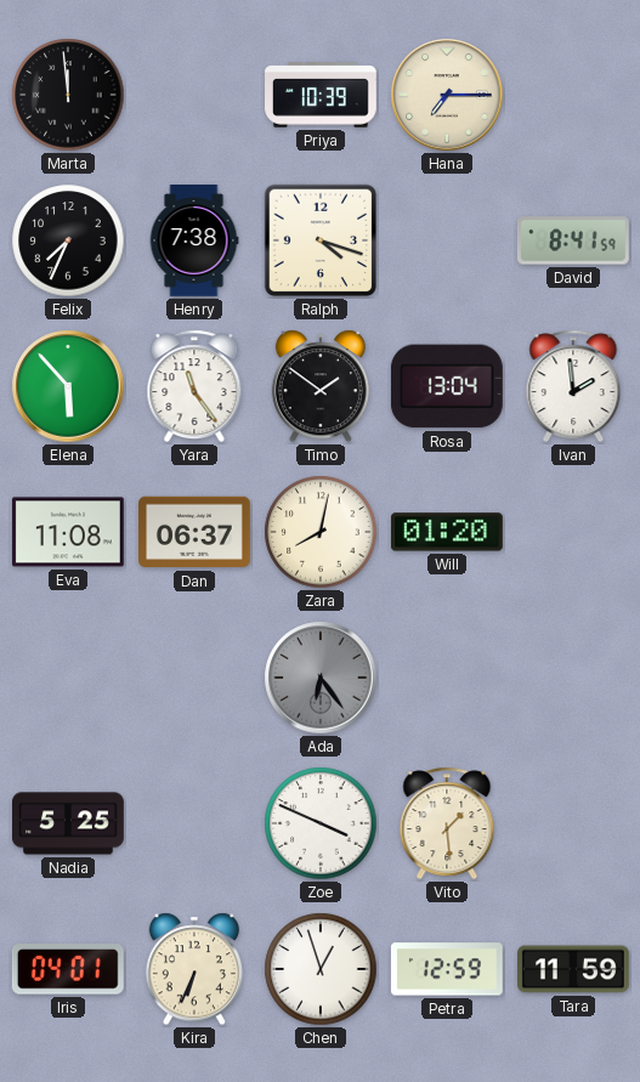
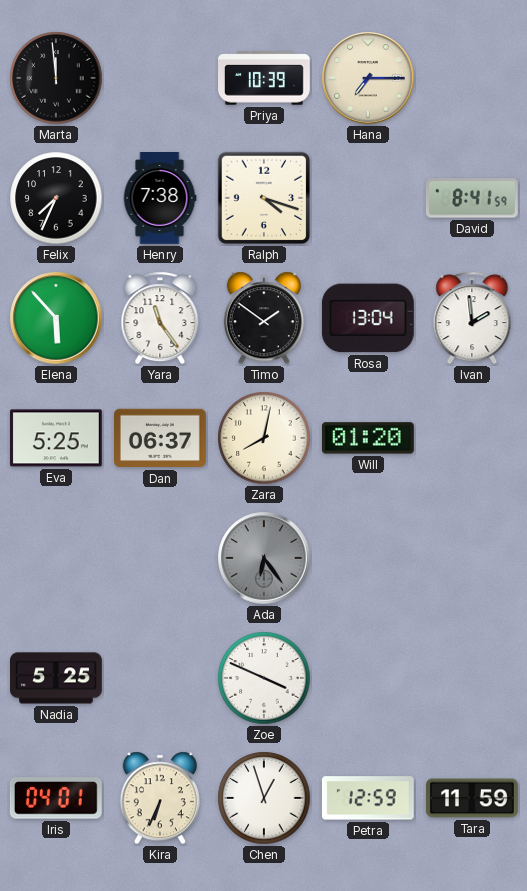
Eva: 11:08 -> 5:25
Vito: 1:29 -> none
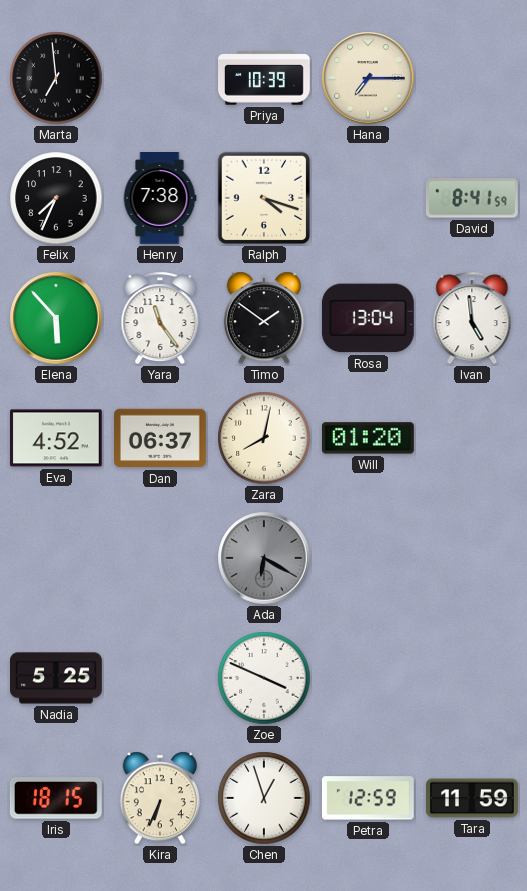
Marta: 11:59 -> 6:59
Ivan: 1:59 -> 4:59
Eva: 5:25 -> 4:52
Ada: 6:24 -> 6:20
Iris: 04:01 -> 18:15
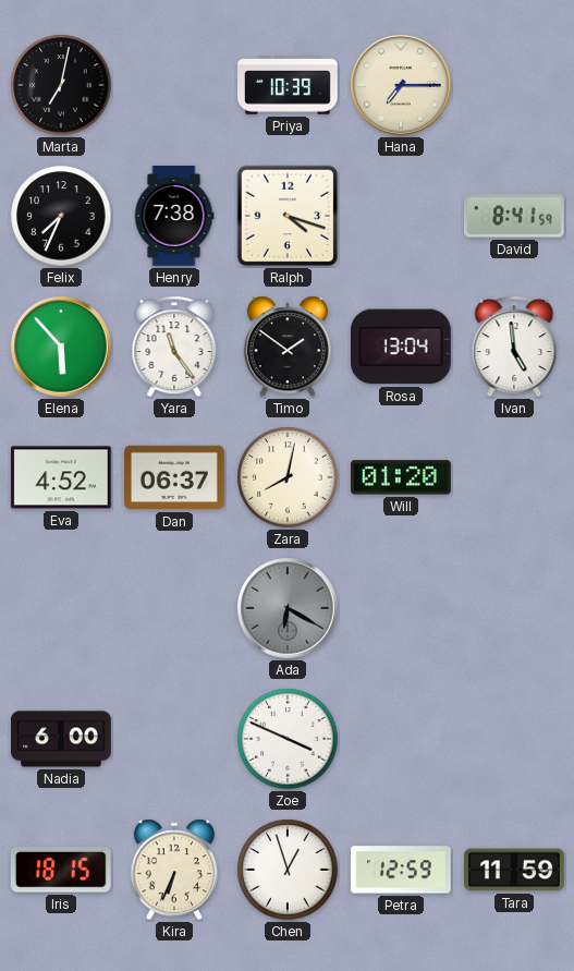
Marta: 6:59 -> 7:02
Nadia: 5:25 -> 6:00
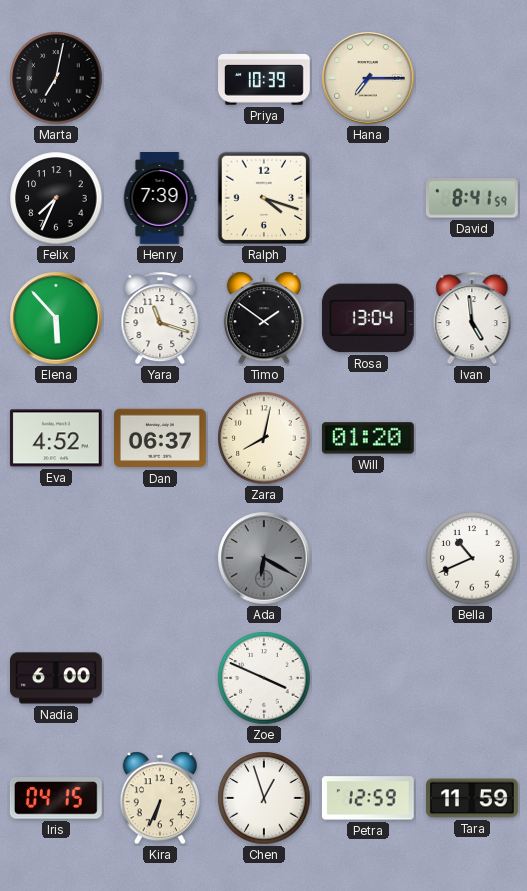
Henry: 7:38 -> 7:39
Yara: 11:24 -> 11:18
Bella: none -> 10:41
Iris: 18:15 -> 04:15
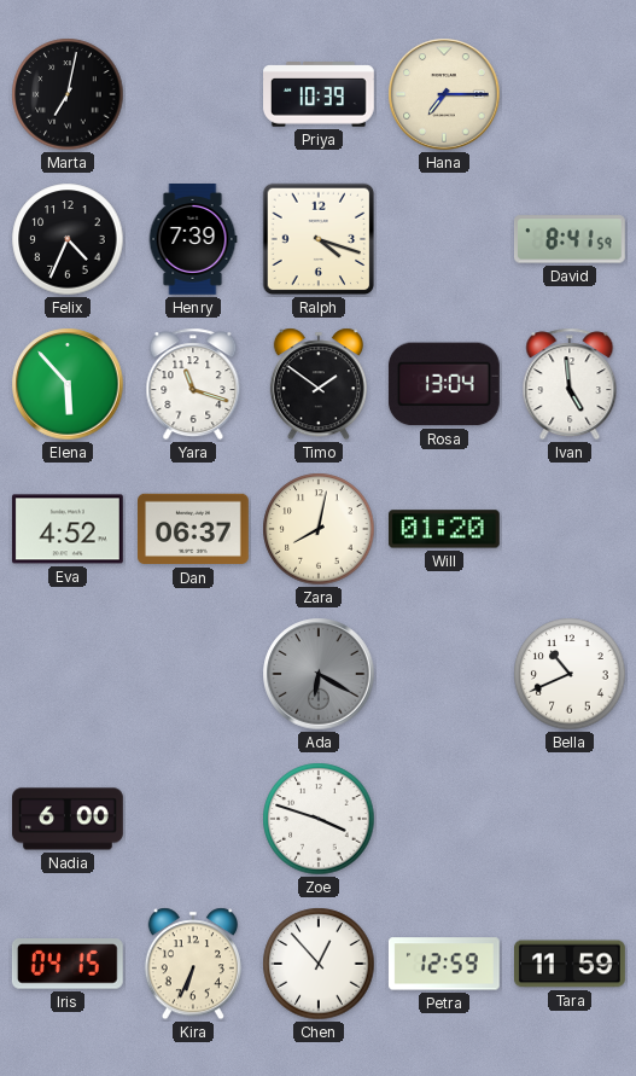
Felix: 7:34 -> 4:34
Zoe: 3:49 -> 3:48
Chen: 12:57 -> 12:53
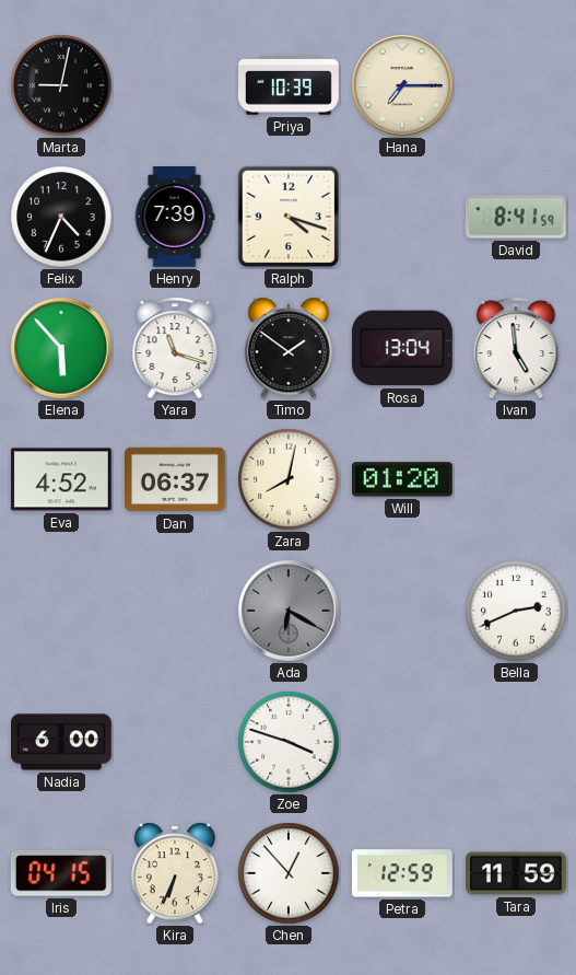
Marta: 7:02 -> 9:02
Bella: 10:41 -> 2:41
